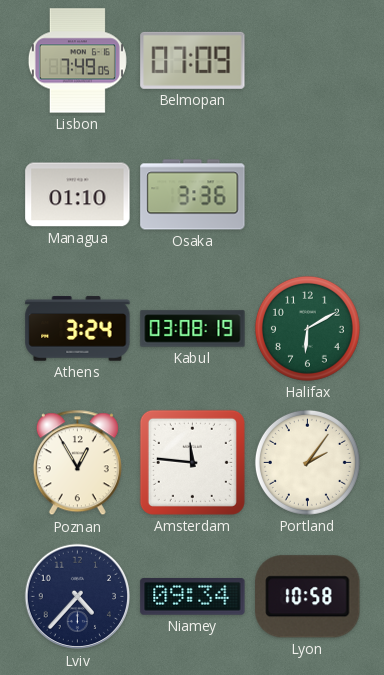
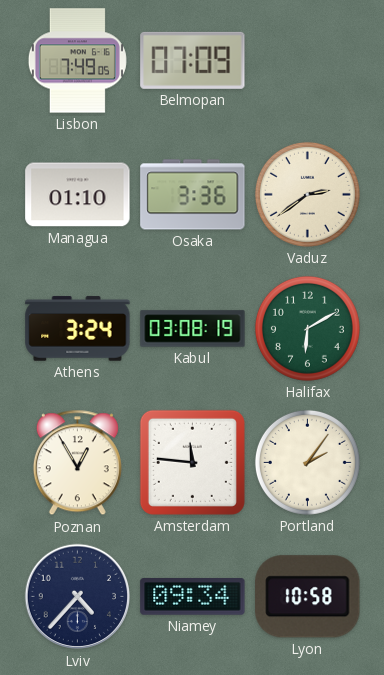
Vaduz: none -> 2:39
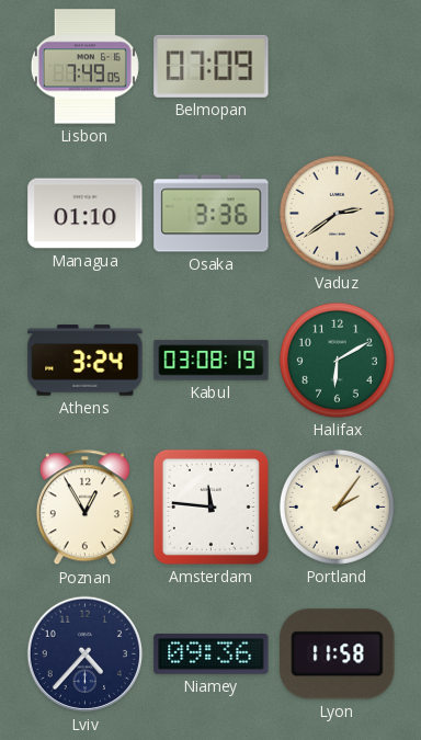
Niamey: 09:34 -> 09:36
Lyon: 10:58 -> 11:58
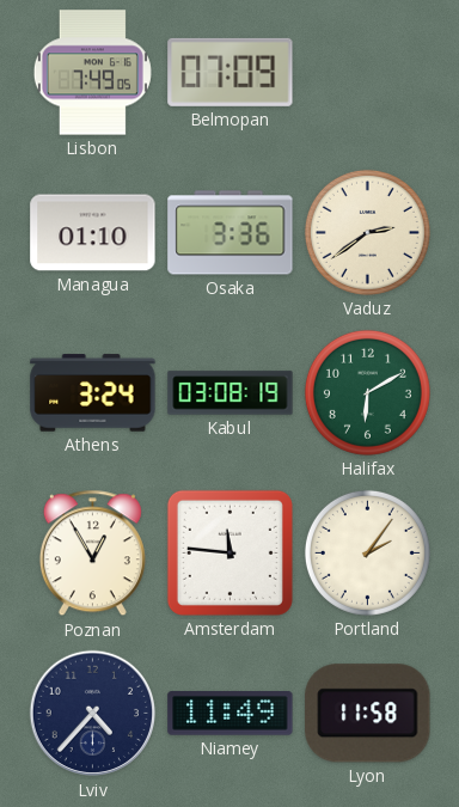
Niamey: 09:36 -> 11:49
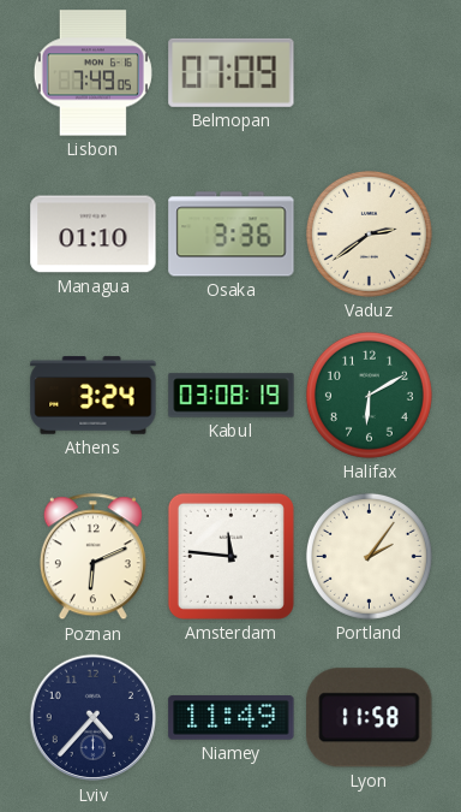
Poznan: 12:55 -> 6:11
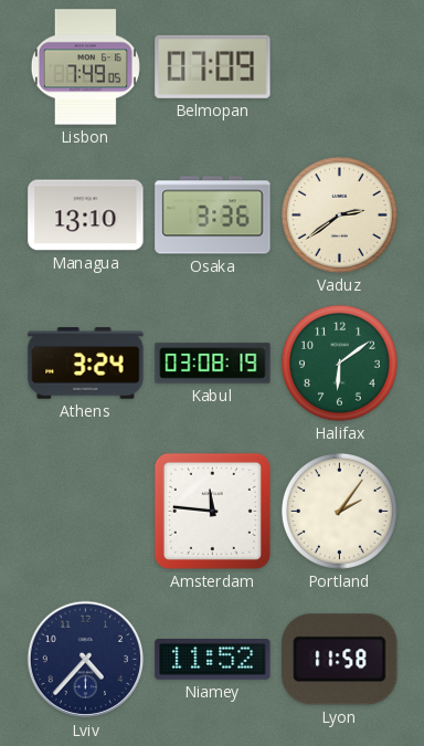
Managua: 01:10 -> 13:10
Halifax: 6:10 -> 6:09
Poznan: 6:11 -> none
Niamey: 11:49 -> 11:52
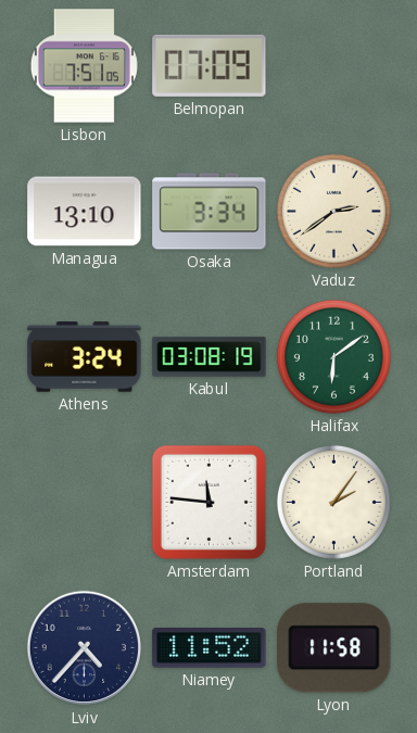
Lisbon: 7:49 -> 7:51
Osaka: 3:36 -> 3:34
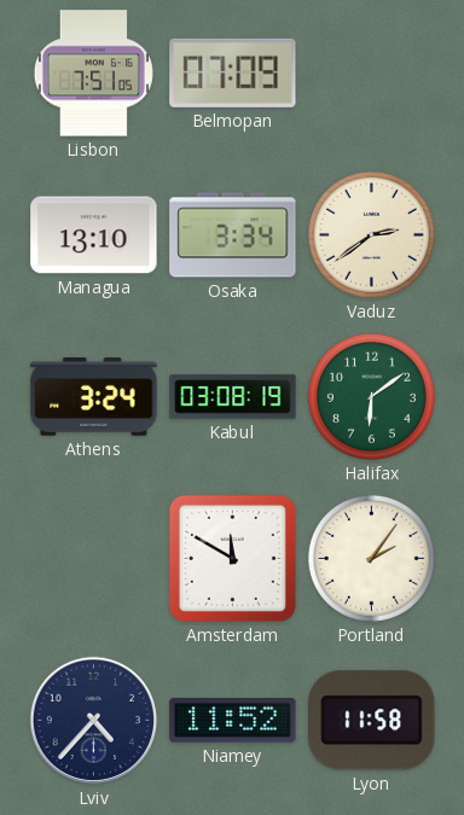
Amsterdam: 11:46 -> 11:50
